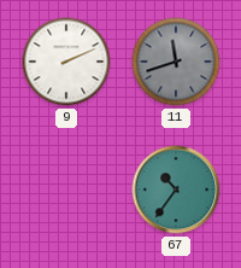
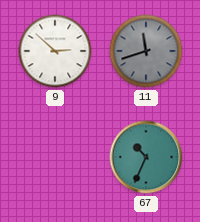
9: 2:11 -> 2:52
67: 10:36 -> 10:34
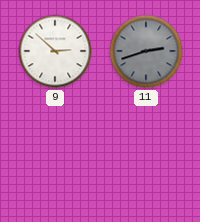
11: 11:42 -> 2:42
67: 10:34 -> none
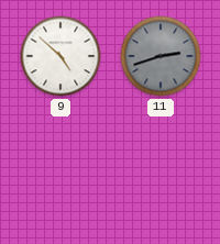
9: 2:52 -> 4:52
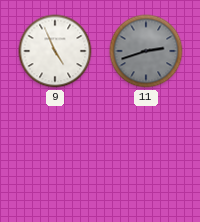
9: 4:52 -> 4:56
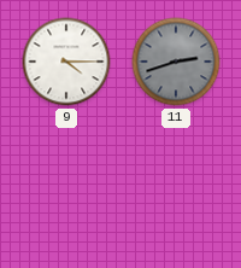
9: 4:56 -> 4:15
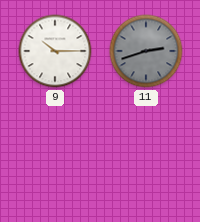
9: 4:15 -> 10:15
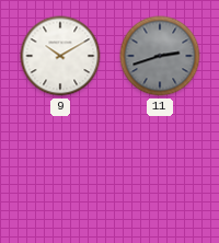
9: 10:15 -> 10:10
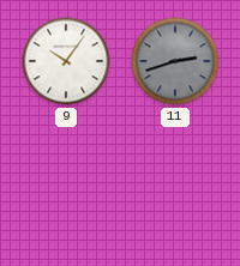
9: 10:10 -> 10:06
